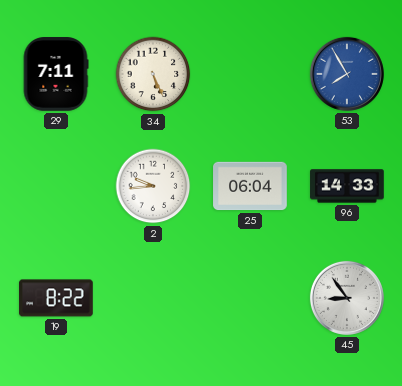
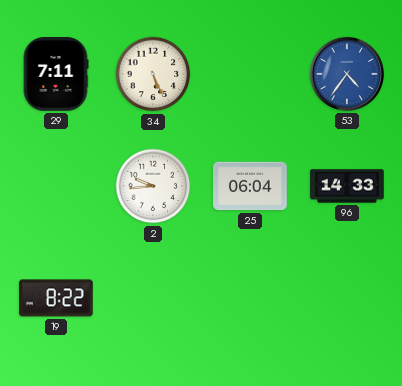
53: 7:55 -> 4:36
45: 8:54 -> none
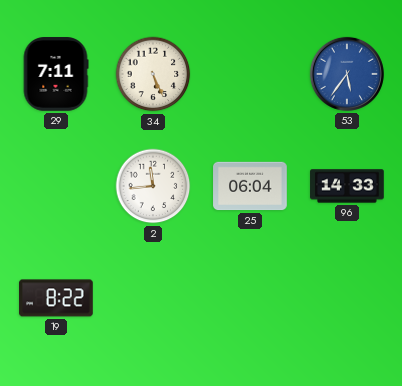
53: 4:36 -> 5:36
2: 9:44 -> 11:44
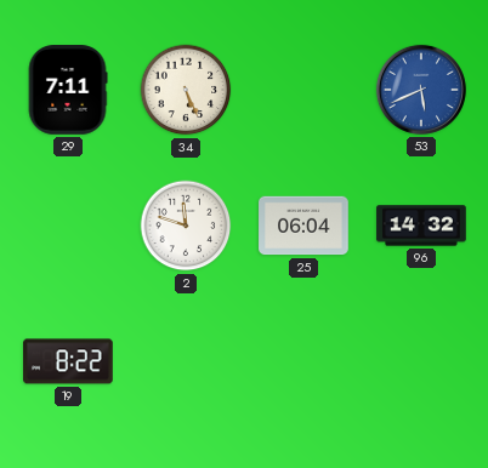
53: 5:36 -> 5:41
2: 11:44 -> 11:48
96: 14:33 -> 14:32
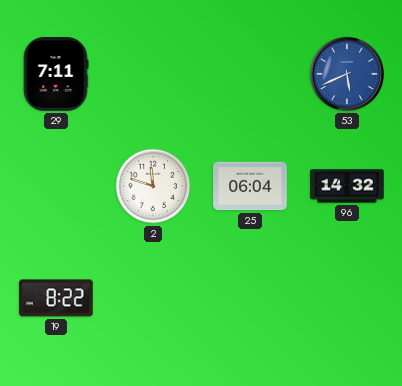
34: 5:26 -> none
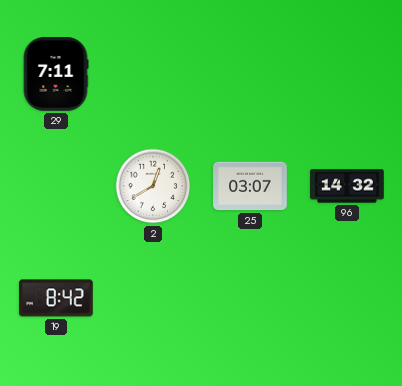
53: 5:41 -> none
2: 11:48 -> 12:40
25: 06:04 -> 03:07
19: 8:22 -> 8:42
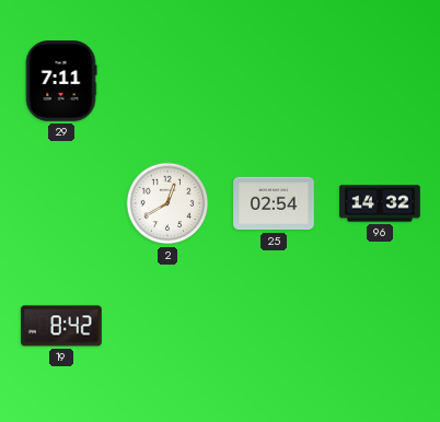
25: 03:07 -> 02:54
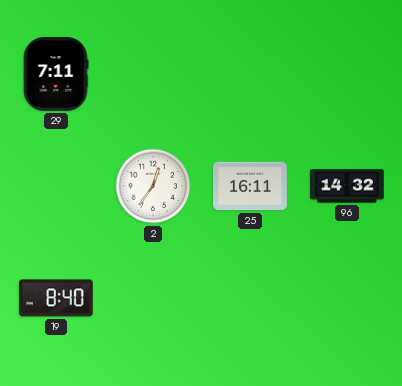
2: 12:40 -> 12:36
25: 02:54 -> 16:11
19: 8:42 -> 8:40
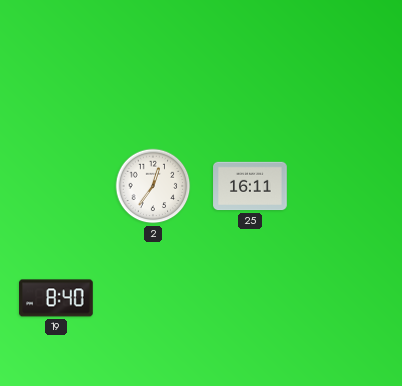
29: 7:11 -> none
96: 14:32 -> none
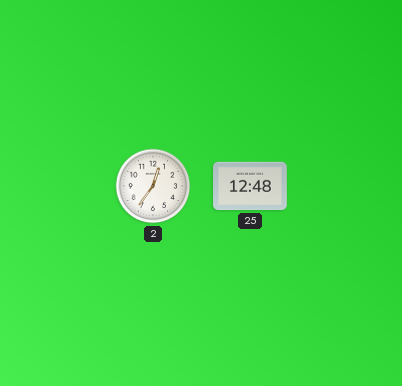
25: 16:11 -> 12:48
19: 8:40 -> none
